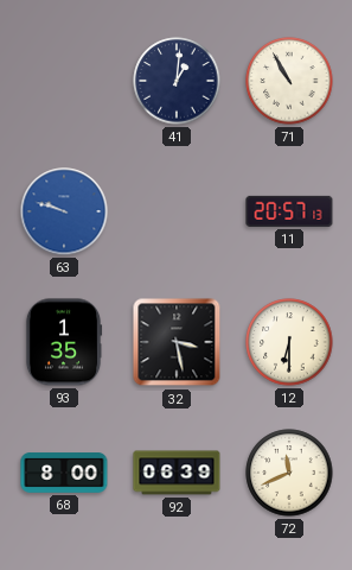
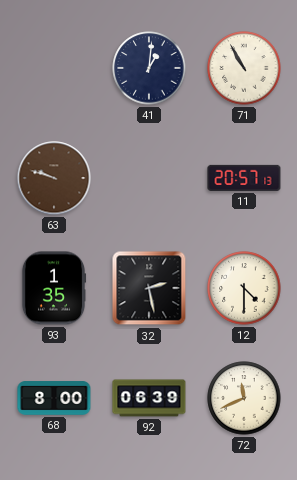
63 dial: blue -> brown
32: 3:28 -> 2:28
12: 6:30 -> 4:30
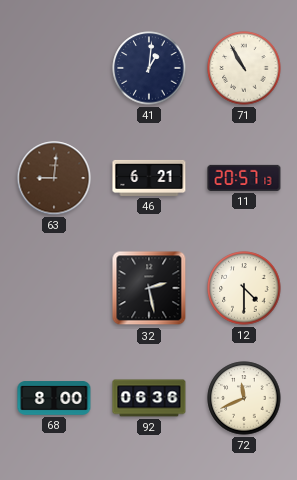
63: 9:48 -> 9:01
46: none -> 6:21
93: 1:35 -> none
92: 06:39 -> 06:36
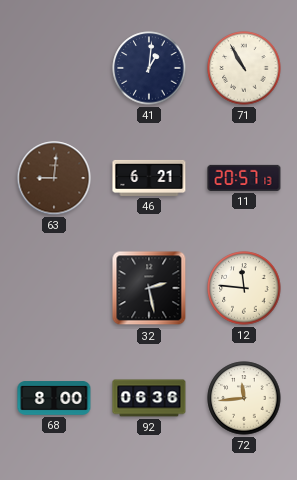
12: 4:30 -> 11:46
72: 11:41 -> 11:44
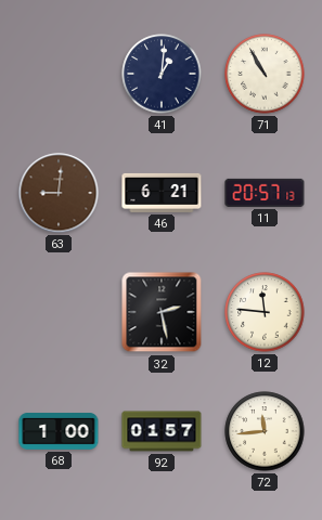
68: 8:00 -> 1:00
92: 06:36 -> 01:57
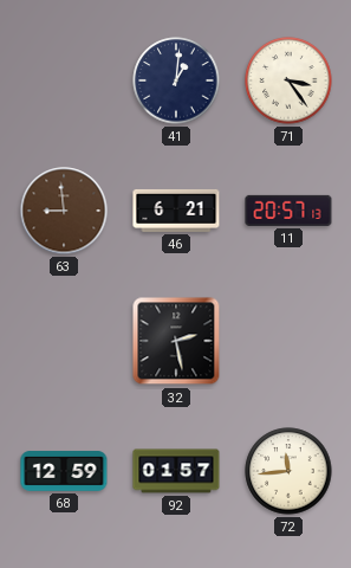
71: 10:55 -> 3:24
63: 9:01 -> 8:59
12: 11:46 -> none
68: 1:00 -> 12:59
